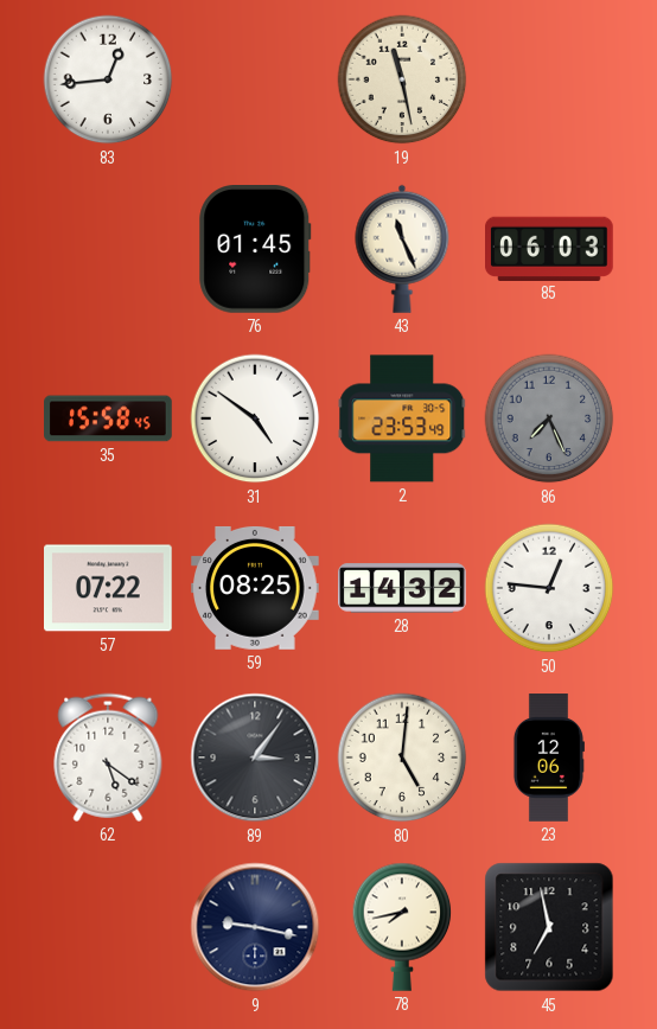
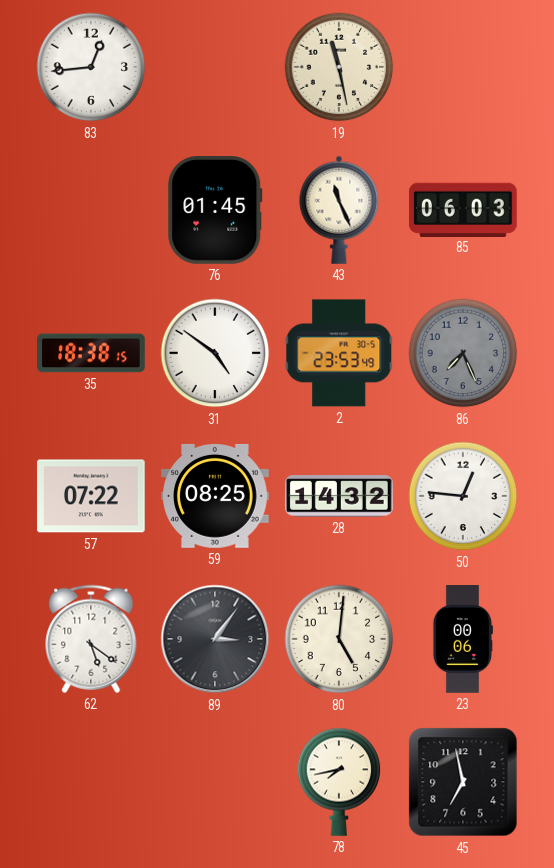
35: 15:58 -> 18:38
23: 12:06 -> 00:06
9: 9:17 -> none
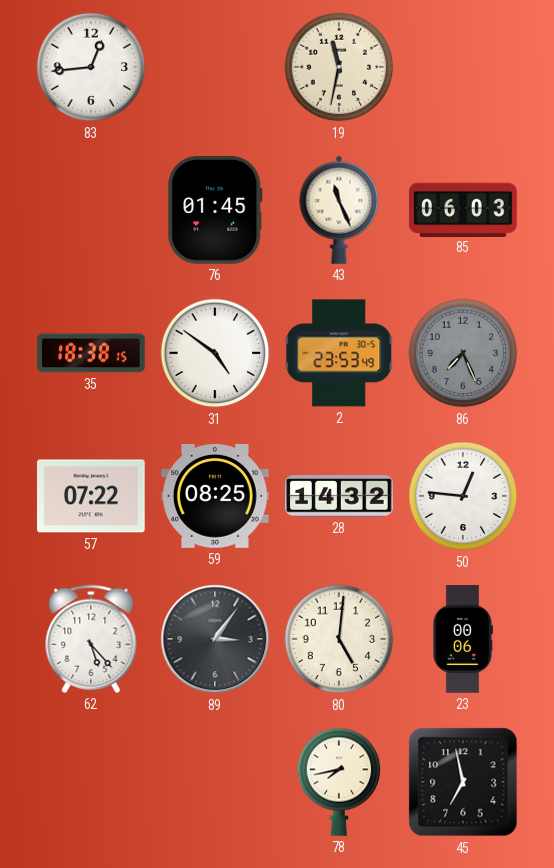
19: 11:28 -> 11:32
62: 5:21 -> 5:23
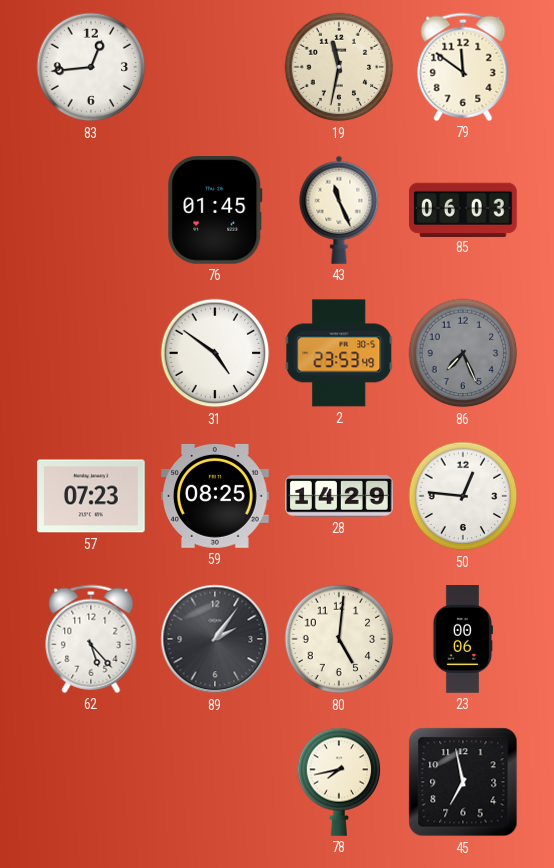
79: none -> 11:51
35: 18:38 -> none
57: 07:22 -> 07:23
28: 14:32 -> 14:29
89: 3:06 -> 2:06
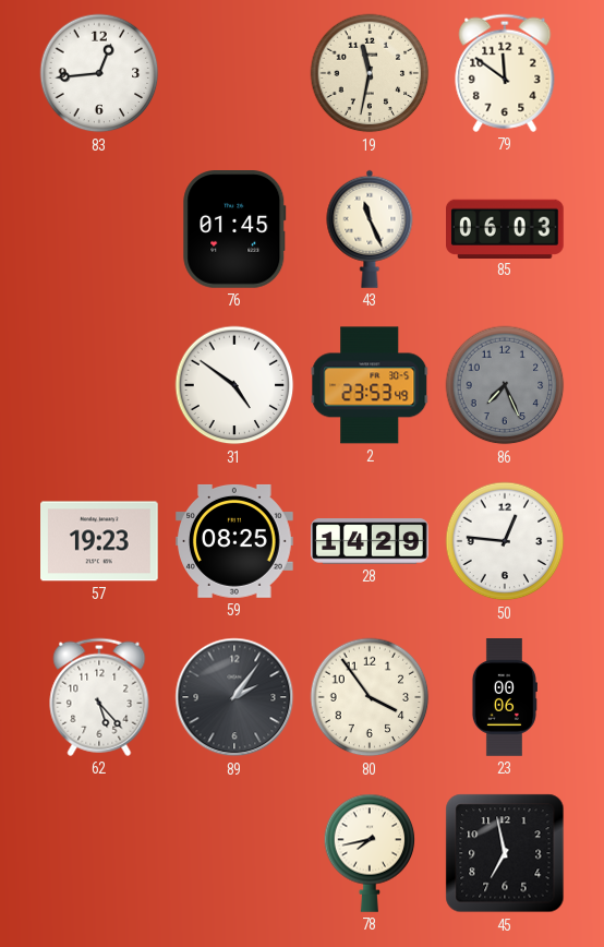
57: 07:23 -> 19:23
80: 5:01 -> 3:54
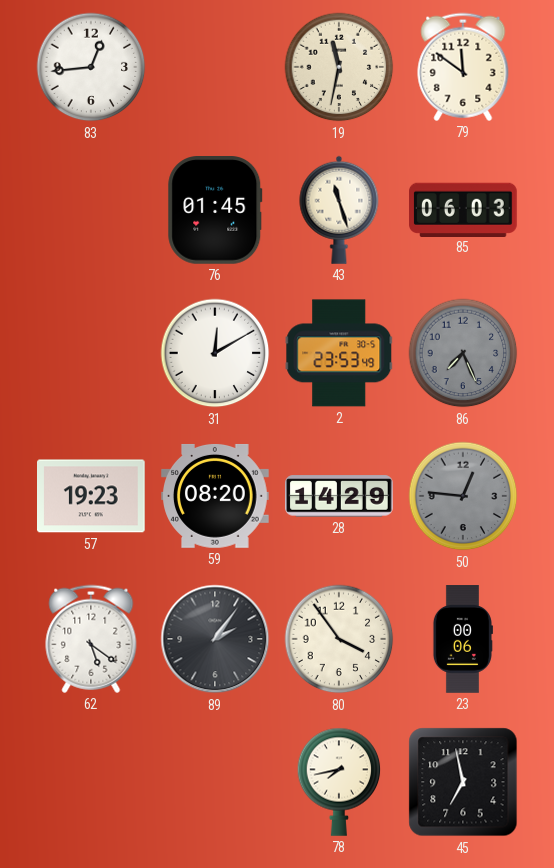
43: 11:26 -> 11:27
31: 4:51 -> 12:10
59: 08:25 -> 08:20
50 dial: white -> grey
62: 5:23 -> 5:21
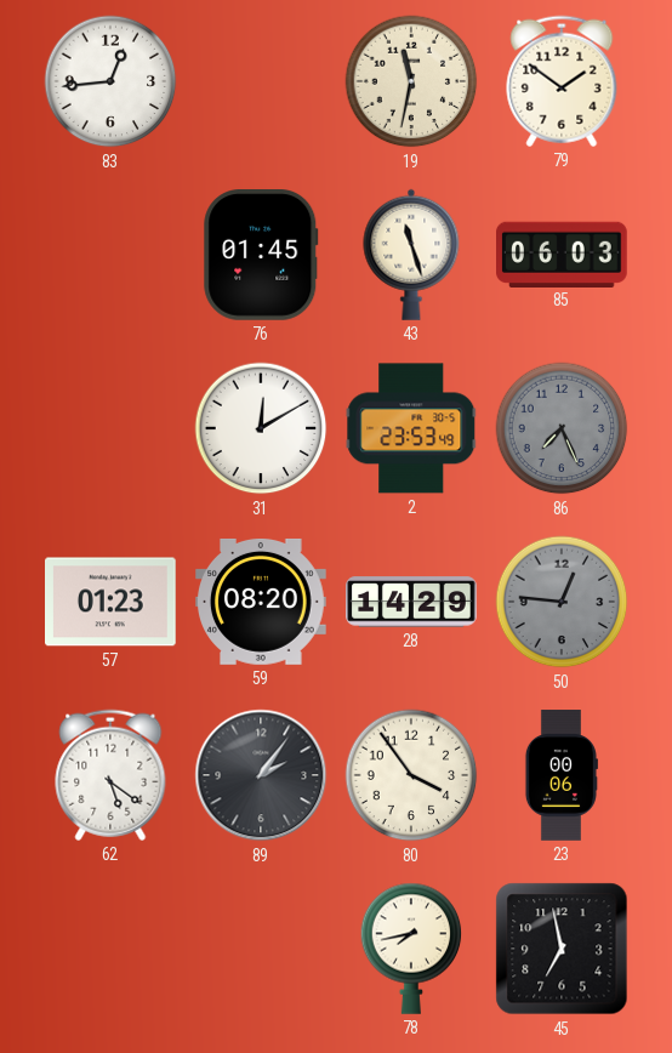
79: 11:51 -> 1:51
57: 19:23 -> 01:23
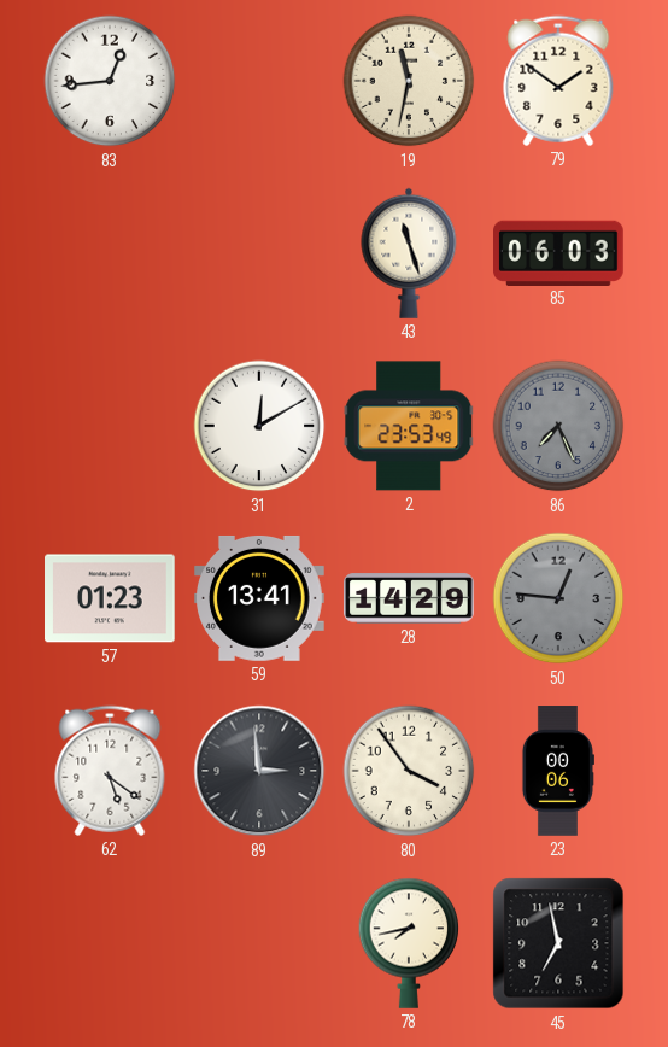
76: 01:45 -> none
59: 08:20 -> 13:41
89: 2:06 -> 2:59
